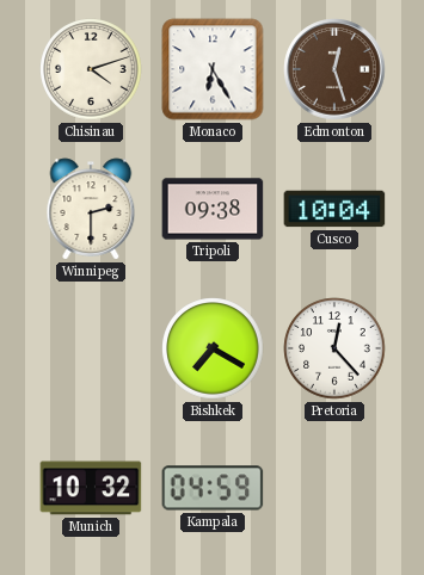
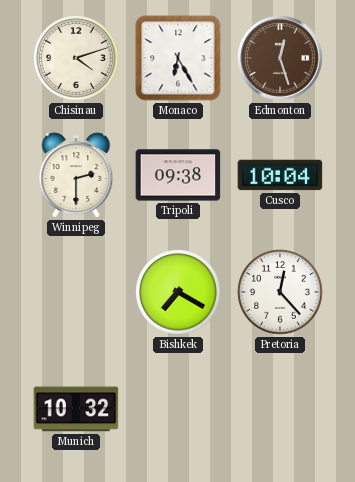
Kampala: 04:59 -> none
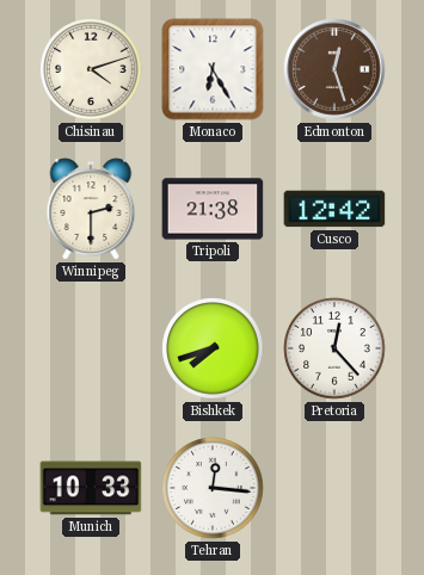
Tripoli: 09:38 -> 21:38
Cusco: 10:04 -> 12:42
Bishkek: 7:20 -> 7:42
Munich: 10:32 -> 10:33
Tehran: none -> 12:16
